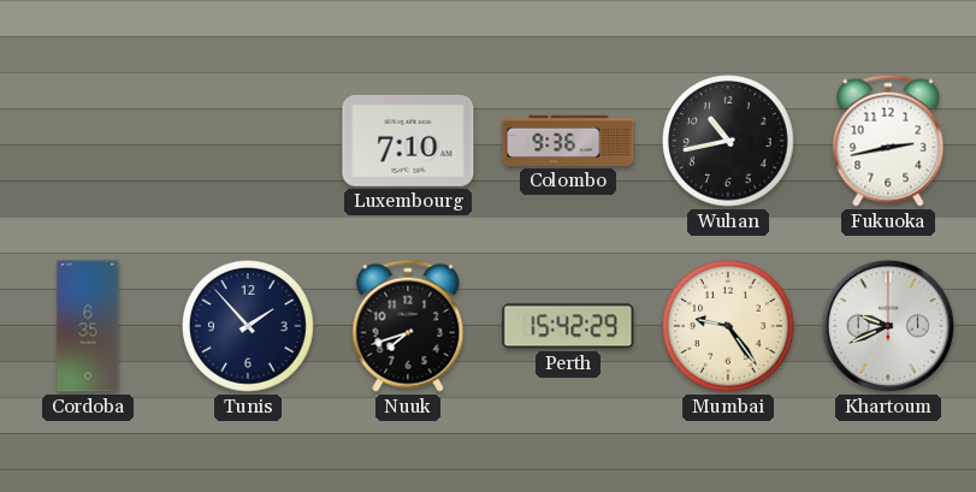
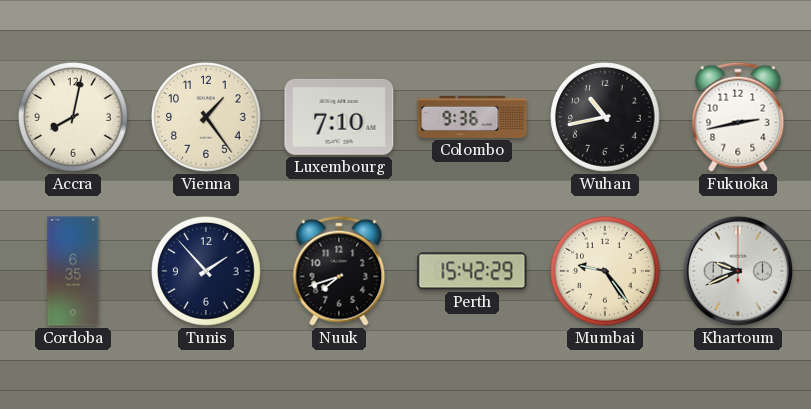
Accra: none -> 8:02
Vienna: none -> 1:24
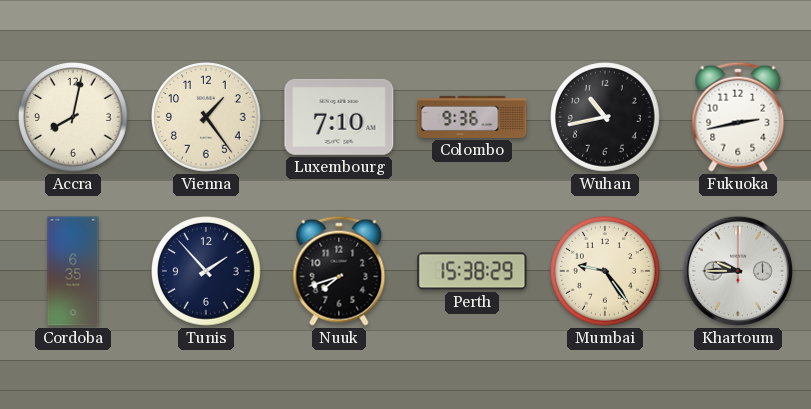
Perth: 15:42 -> 15:38
Khartoum: 9:41 -> 9:45
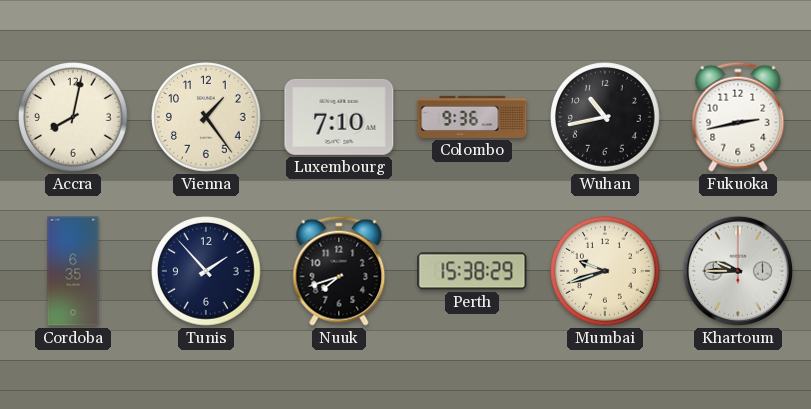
Mumbai: 9:24 -> 9:42
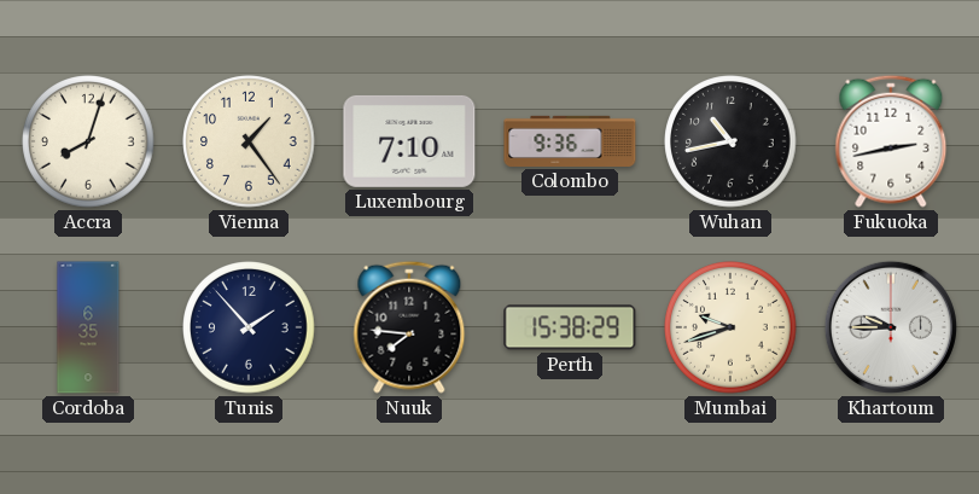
Accra: 8:02 -> 8:03
Nuuk: 7:42 -> 7:46
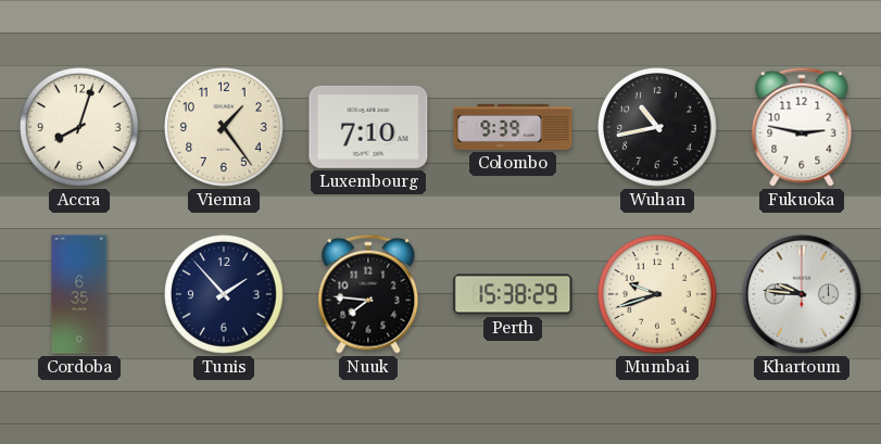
Colombo: 9:36 -> 9:39
Fukuoka: 2:43 -> 2:47
Khartoum: 9:45 -> 9:46
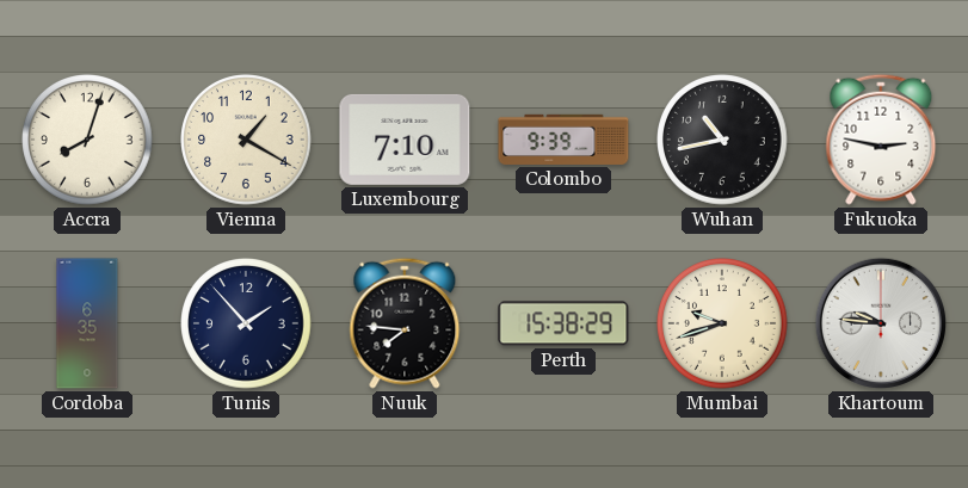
Vienna: 1:24 -> 1:20
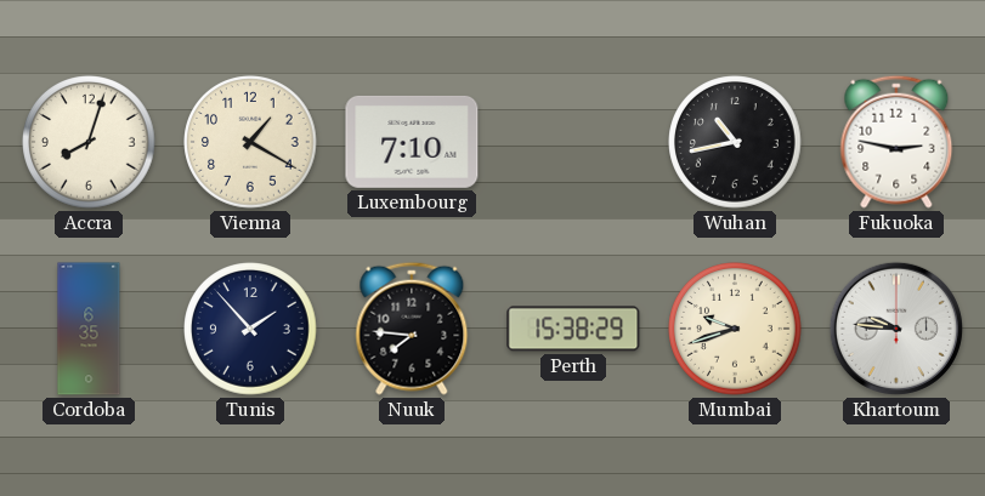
Colombo: 9:39 -> none
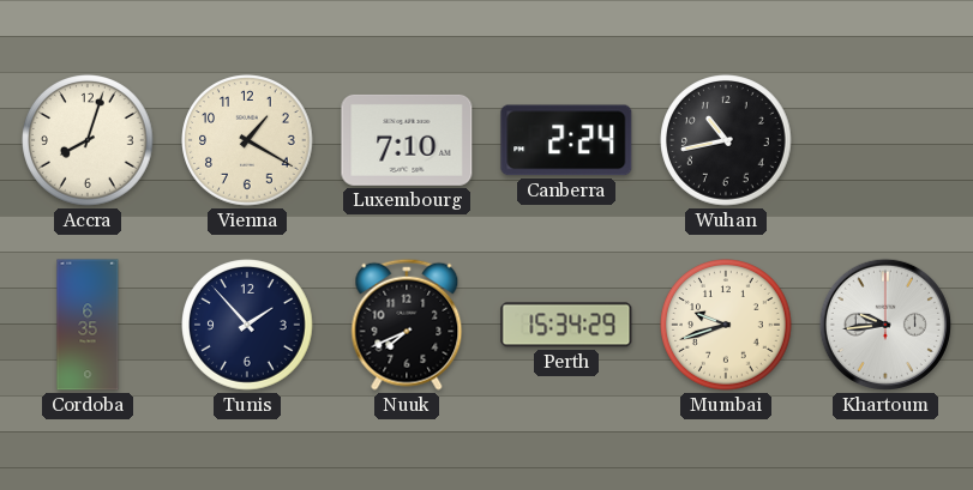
Canberra: none -> 2:24
Fukuoka: 2:47 -> none
Nuuk: 7:46 -> 7:41
Perth: 15:38 -> 15:34
Khartoum: 9:46 -> 9:44
